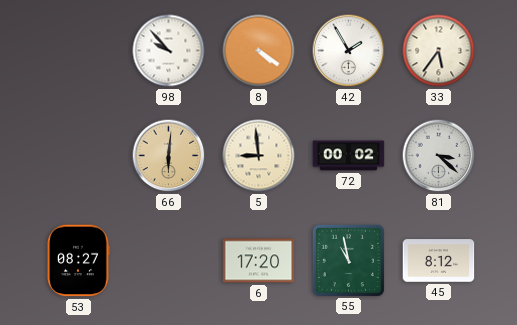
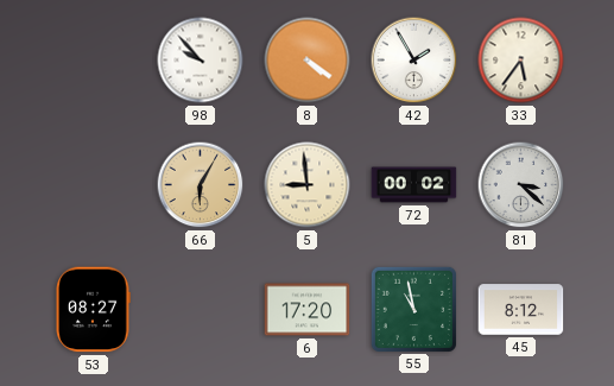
66: 6:01 -> 6:05
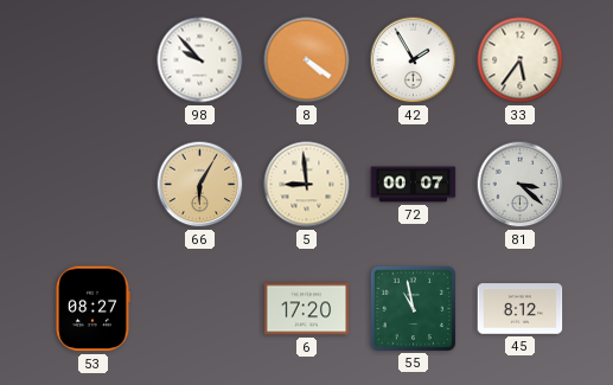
72: 00:02 -> 00:07
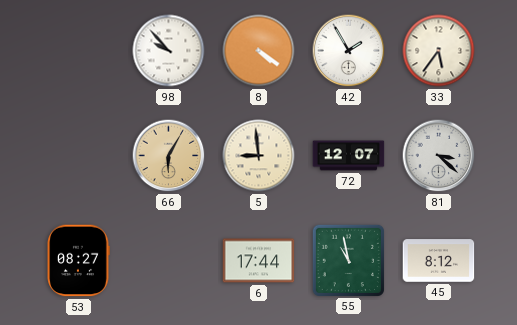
72: 00:07 -> 12:07
6: 17:20 -> 17:44
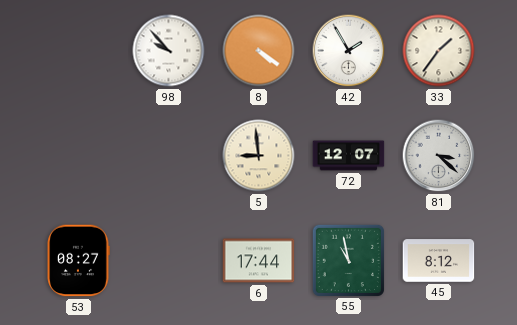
33: 5:36 -> 1:36
66: 6:05 -> none
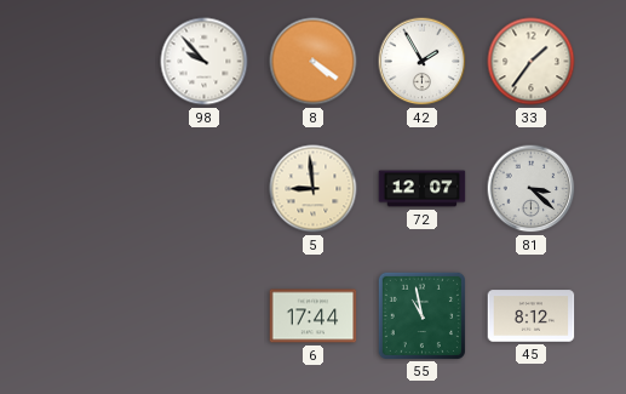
53: 08:27 -> none
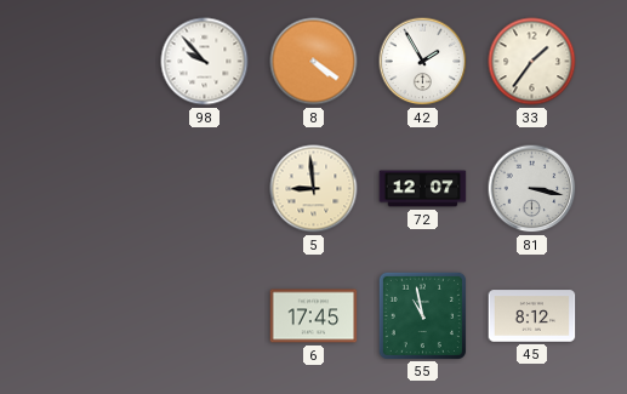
81: 3:22 -> 3:17
6: 17:44 -> 17:45
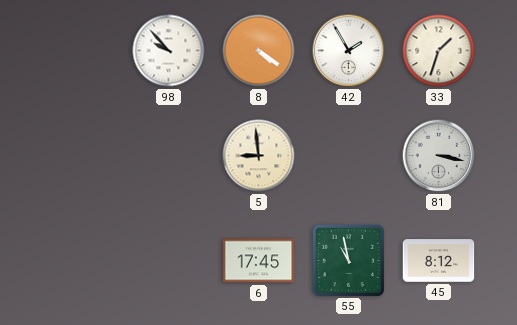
33: 1:36 -> 1:33
72: 12:07 -> none
